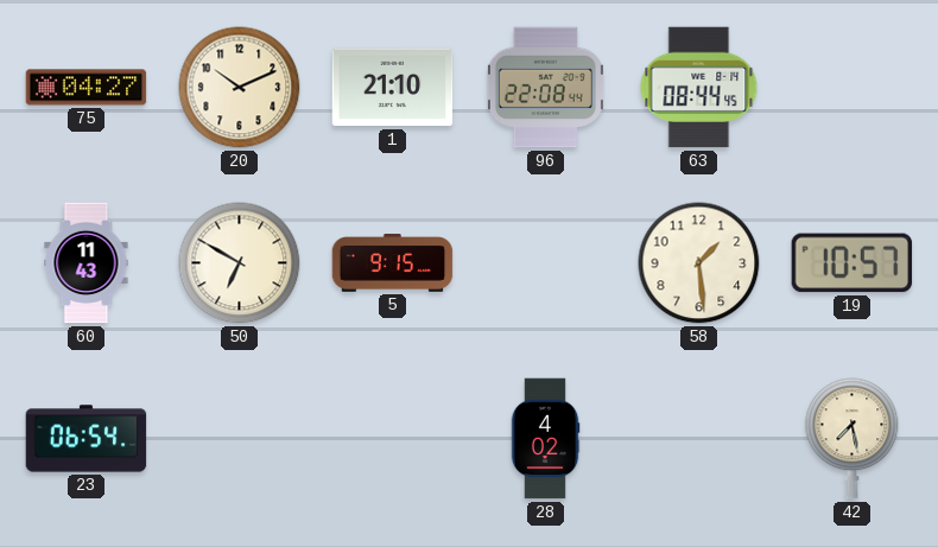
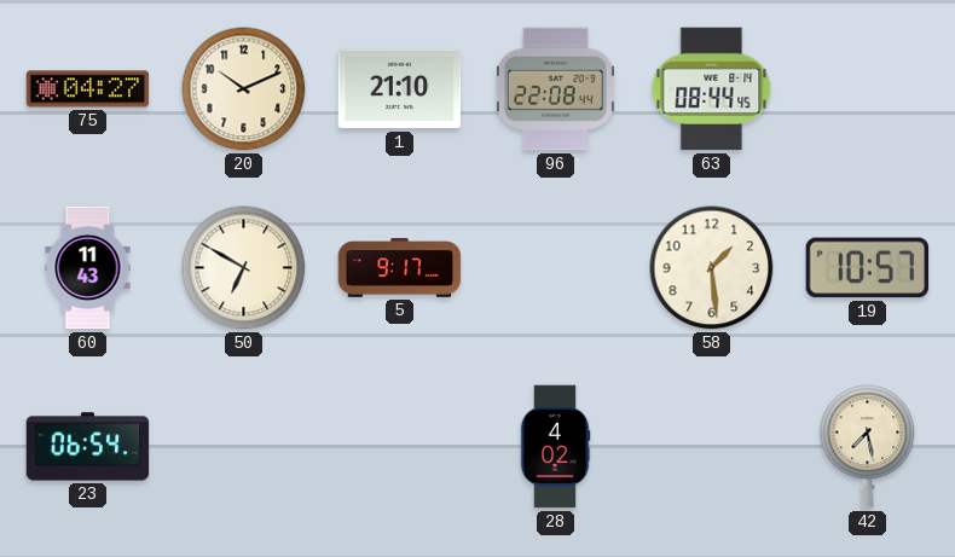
5: 9:15 -> 9:17
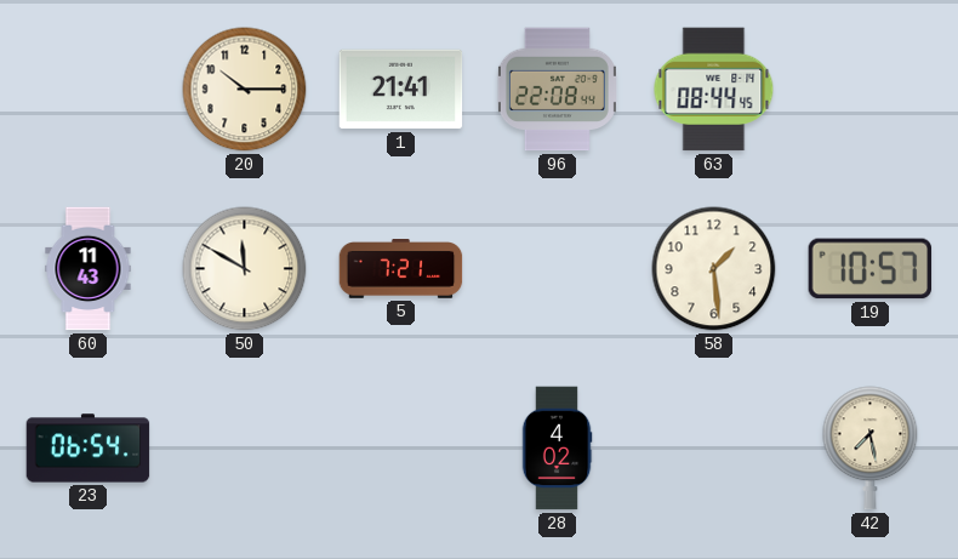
75: 04:27 -> none
20: 10:11 -> 10:15
1: 21:10 -> 21:41
50: 6:50 -> 11:50
5: 9:17 -> 7:21
